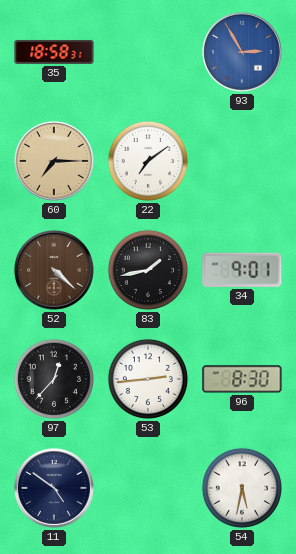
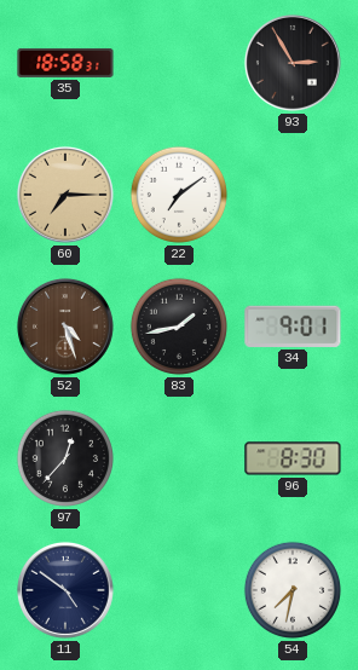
93 dial: blue -> black
52: 4:22 -> 4:27
53: 2:44 -> none
54: 5:32 -> 7:32
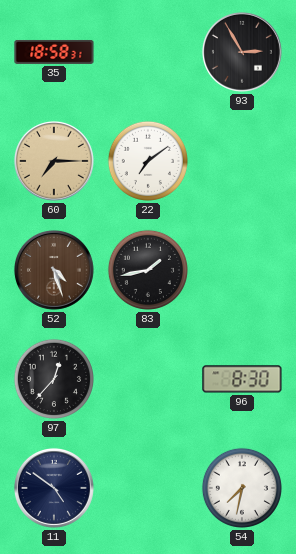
34: 9:01 -> none
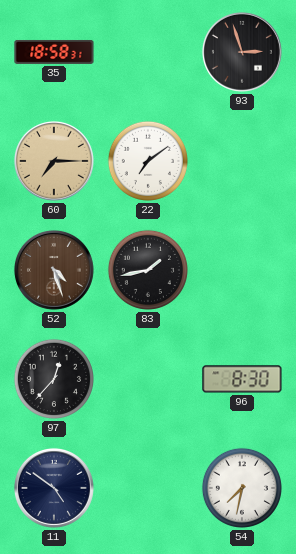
93: 2:55 -> 2:57
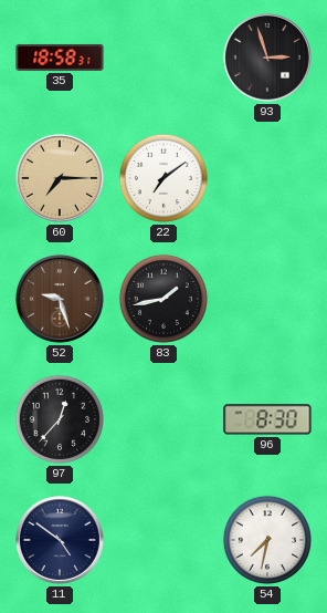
52: 4:27 -> 9:27
